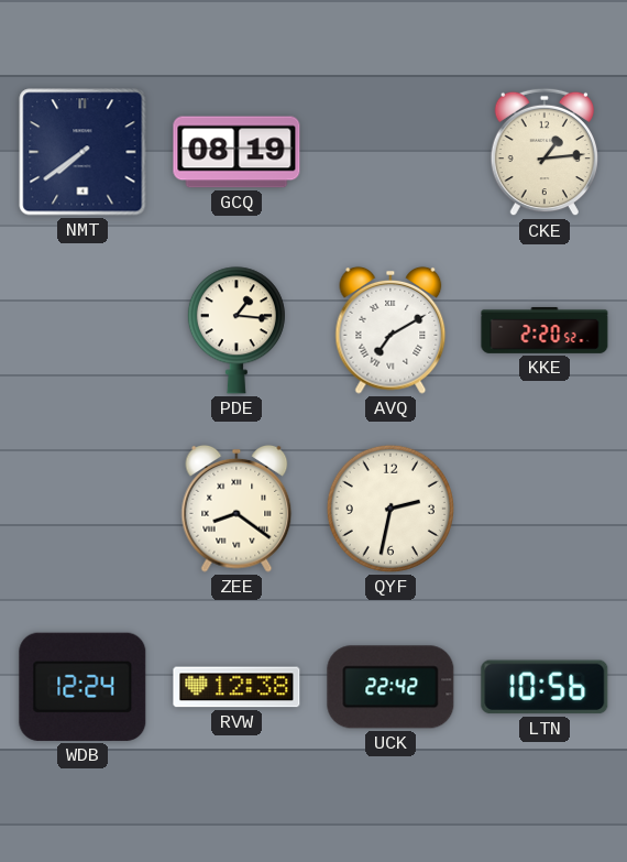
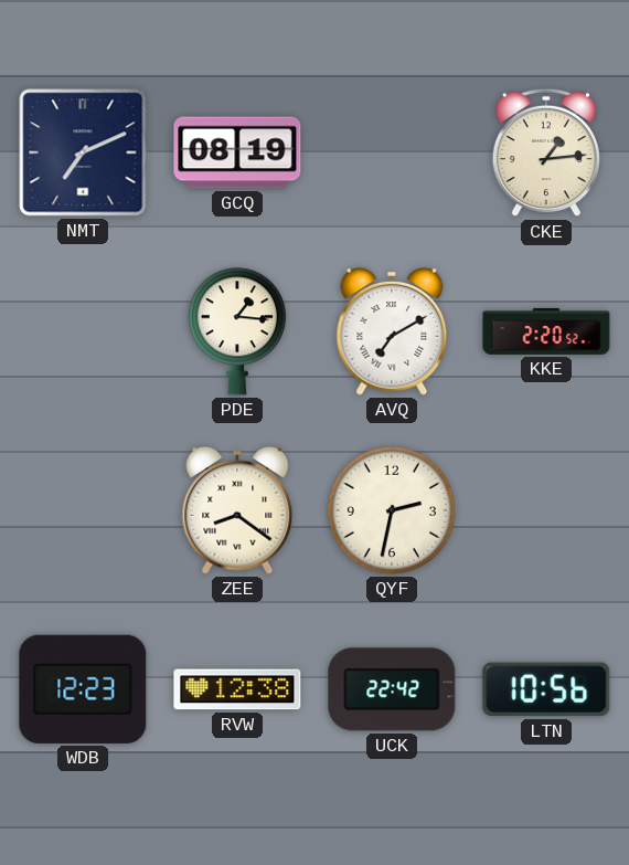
NMT: 7:39 -> 7:11
WDB: 12:24 -> 12:23
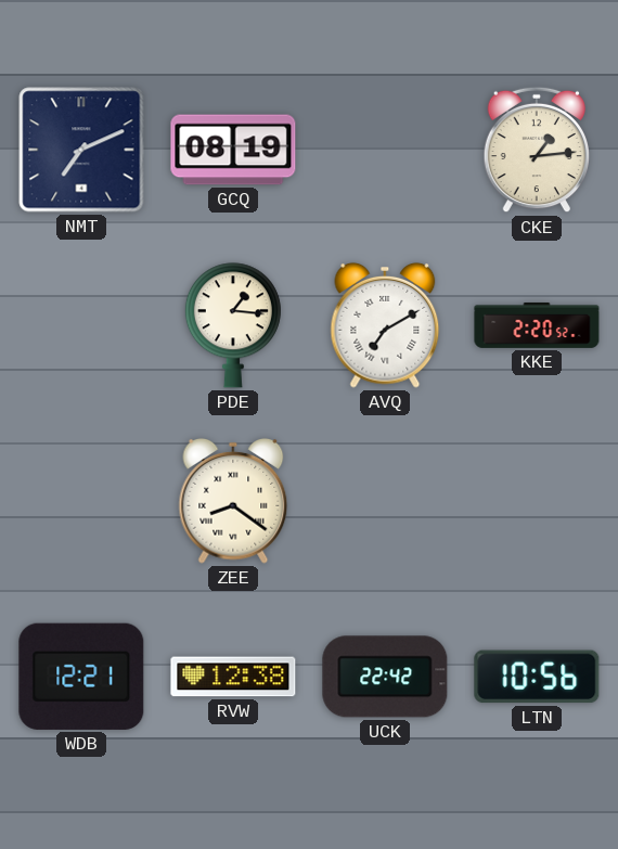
QYF: 2:32 -> none
WDB: 12:23 -> 12:21
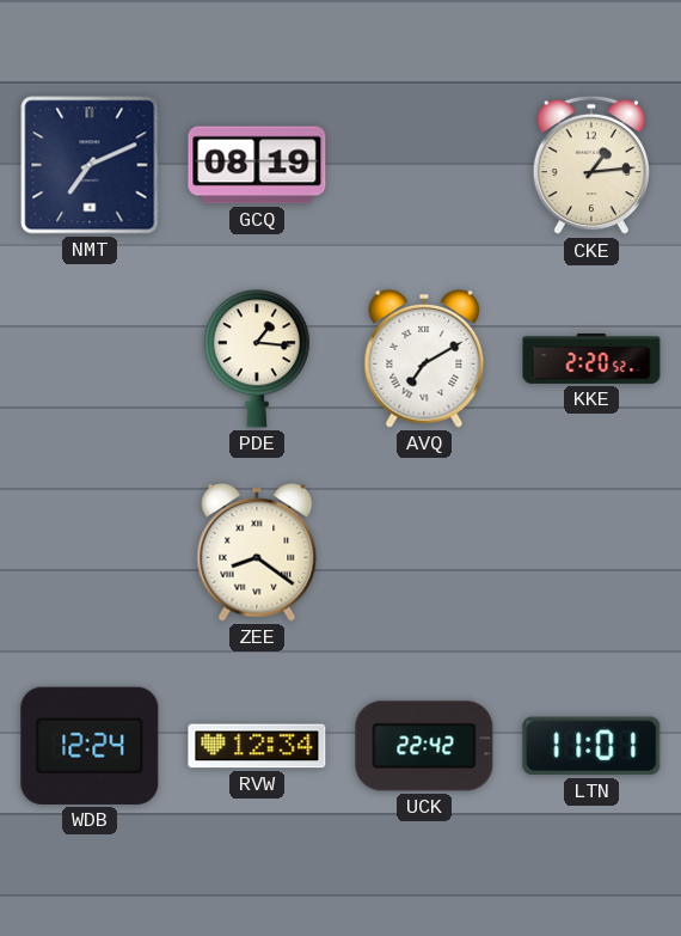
WDB: 12:21 -> 12:24
RVW: 12:38 -> 12:34
LTN: 10:56 -> 11:01
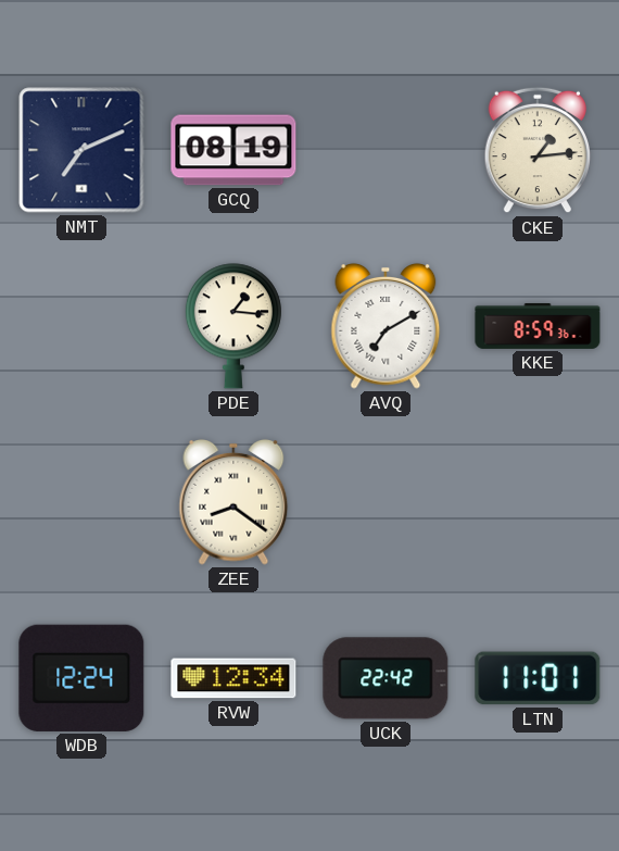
KKE: 2:20 -> 8:59
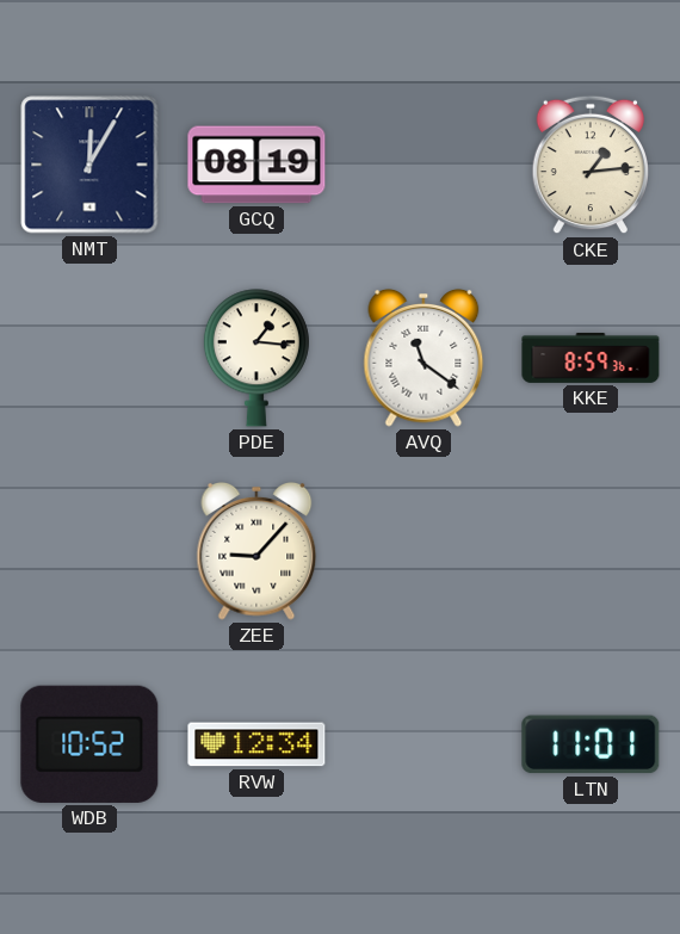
NMT: 7:11 -> 12:05
AVQ: 7:10 -> 11:21
ZEE: 8:21 -> 9:07
WDB: 12:24 -> 10:52
UCK: 22:42 -> none
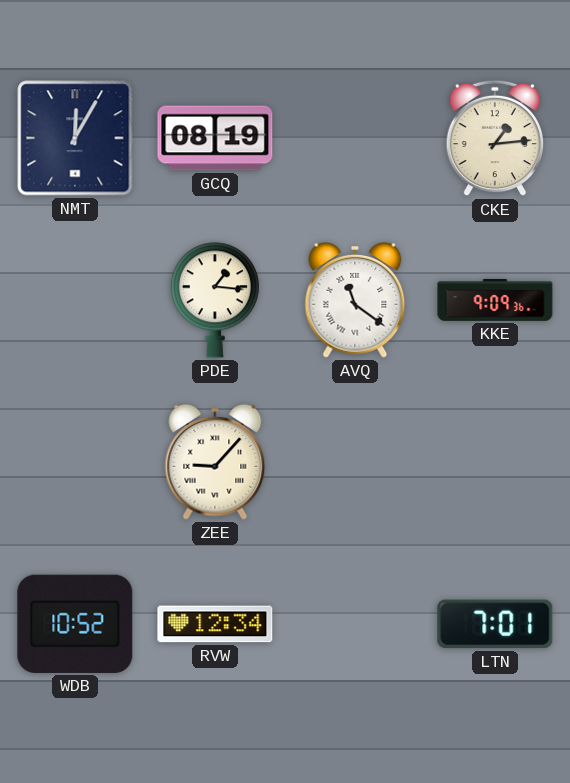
KKE: 8:59 -> 9:09
LTN: 11:01 -> 7:01
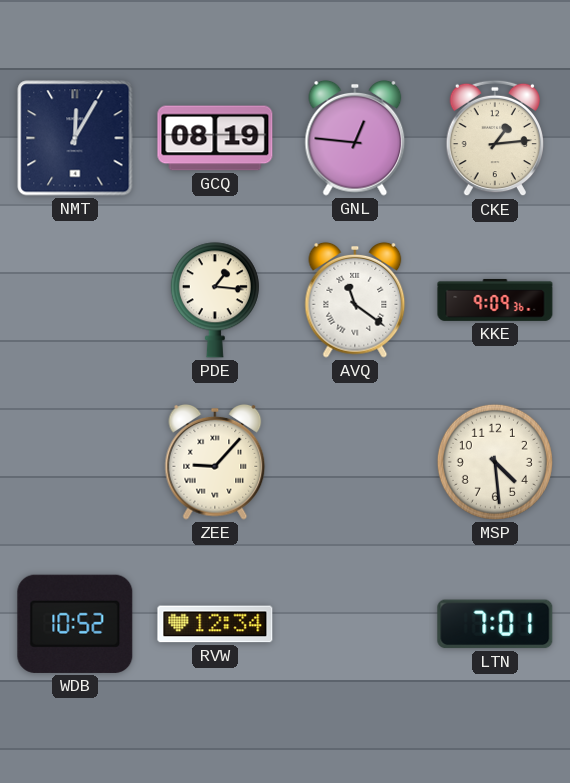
GNL: none -> 12:46
MSP: none -> 4:29
